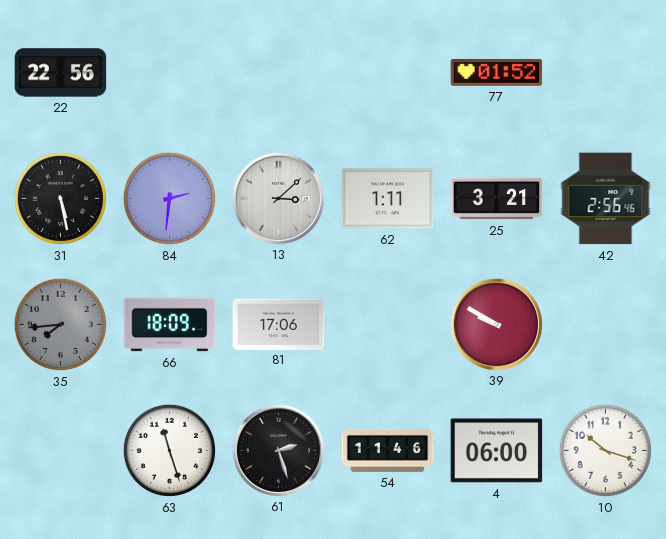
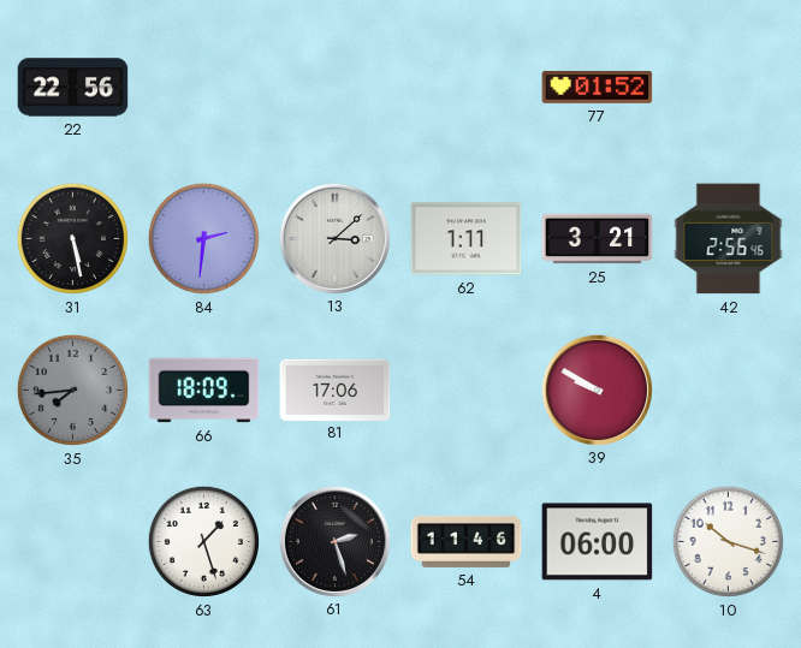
63: 11:27 -> 1:27
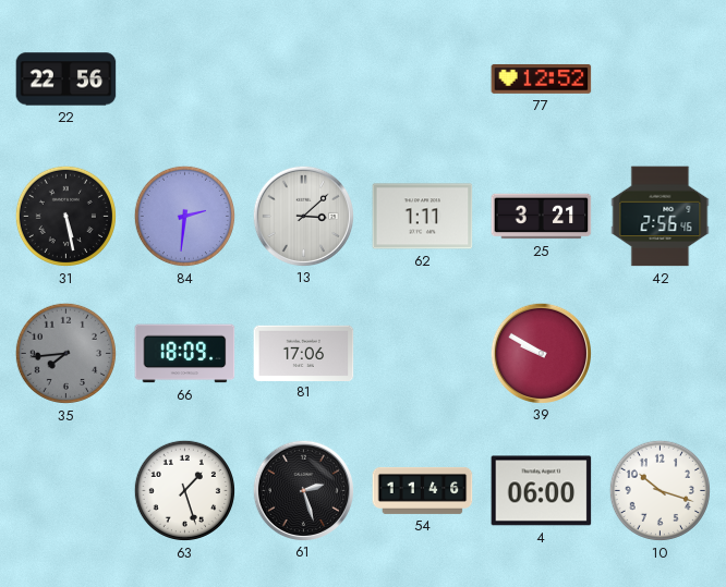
77: 01:52 -> 12:52
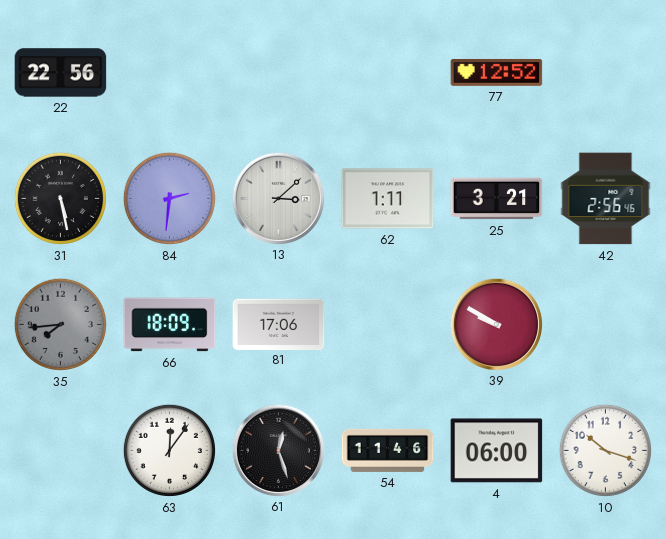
63: 1:27 -> 12:06
61: 2:27 -> 12:27
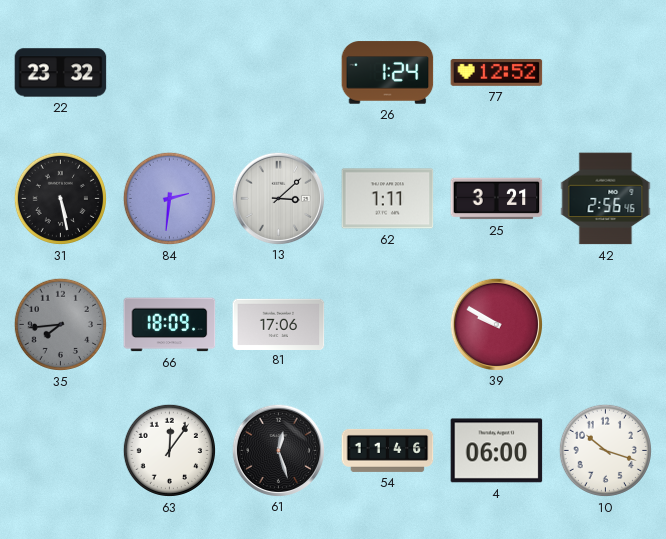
22: 22:56 -> 23:32
26: none -> 1:24
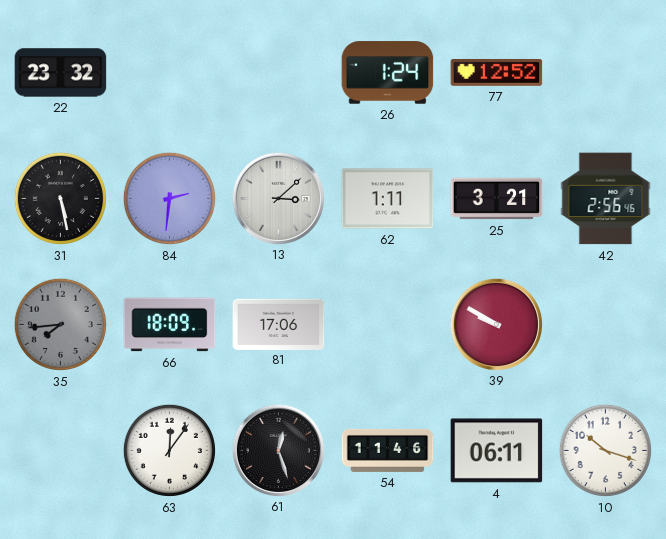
4: 06:00 -> 06:11
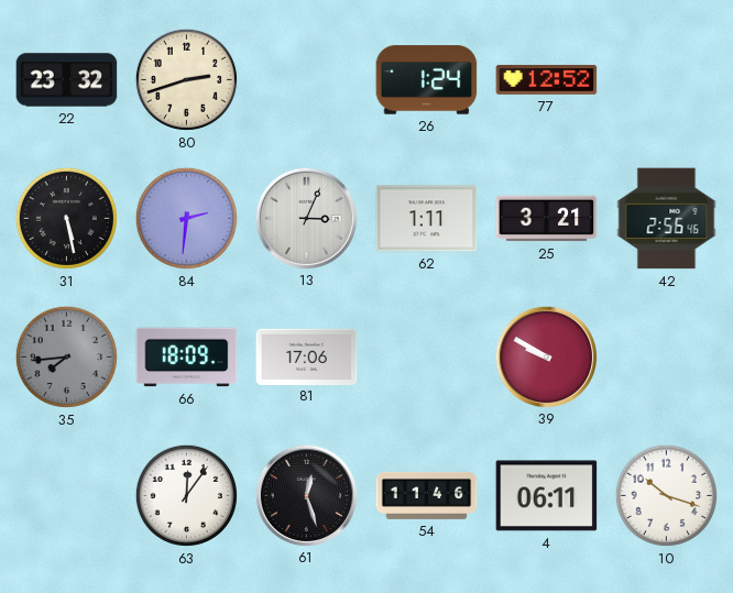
80: none -> 2:42
13: 3:08 -> 3:04
